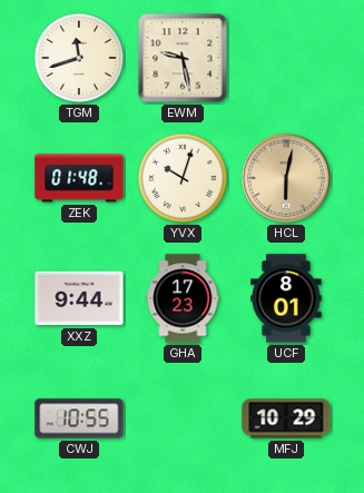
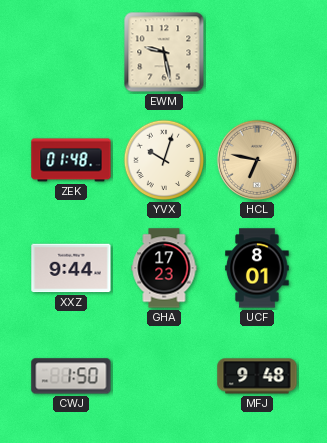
TGM: 11:42 -> none
HCL: 6:02 -> 6:47
CWJ: 10:55 -> 1:50
MFJ: 10:29 -> 9:48
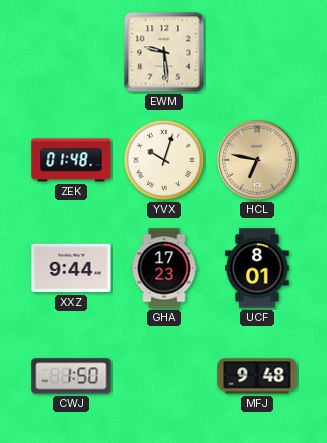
EWM: 9:28 -> 9:29
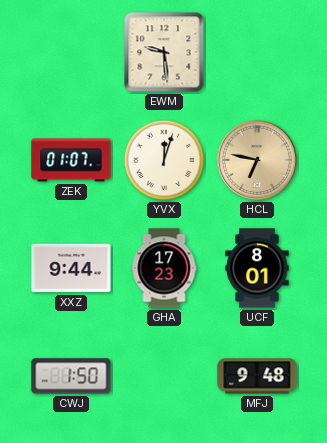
ZEK: 01:48 -> 01:07
YVX: 10:03 -> 12:03
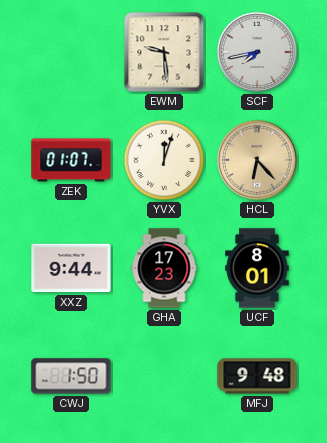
SCF: none -> 7:43
HCL: 6:47 -> 6:23
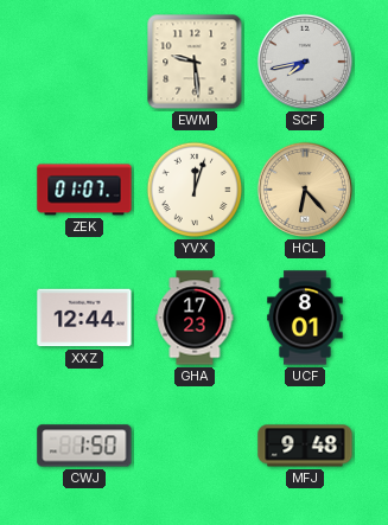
XXZ: 9:44 -> 12:44
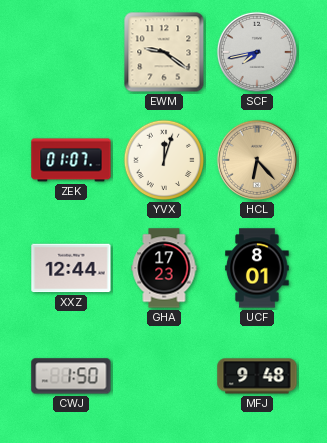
EWM: 9:29 -> 9:21
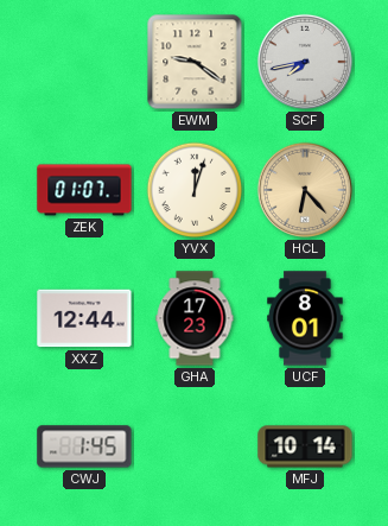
CWJ: 1:50 -> 1:45
MFJ: 9:48 -> 10:14
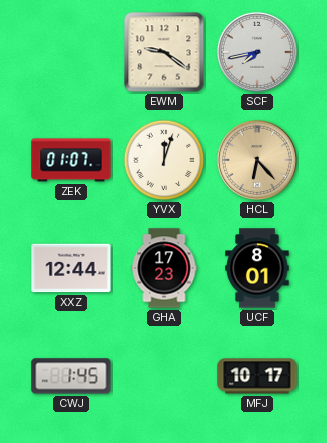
MFJ: 10:14 -> 10:17
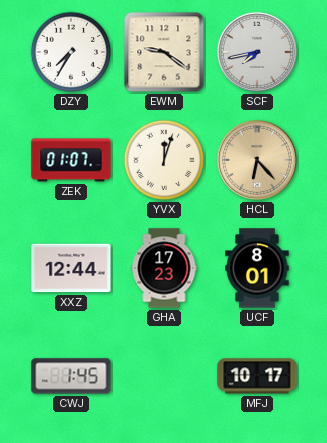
DZY: none -> 7:35
